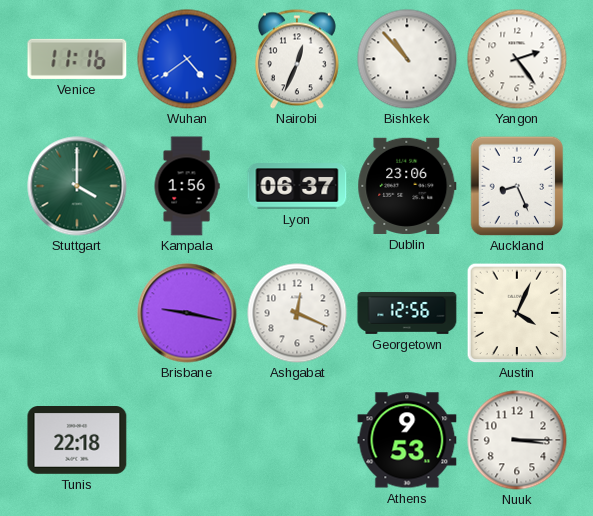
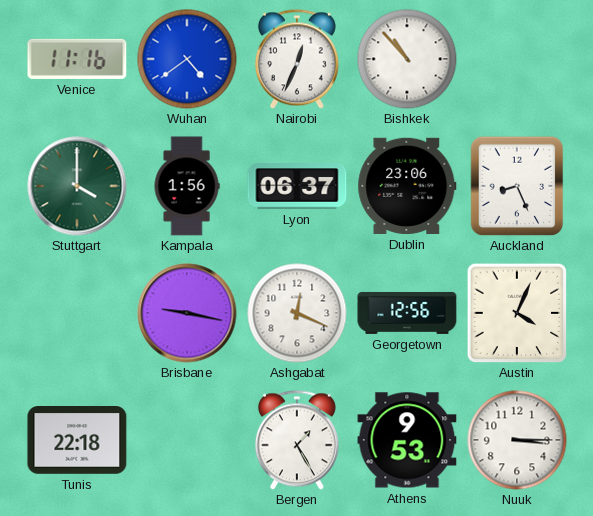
Yangon: 2:24 -> none
Bergen: none -> 1:25
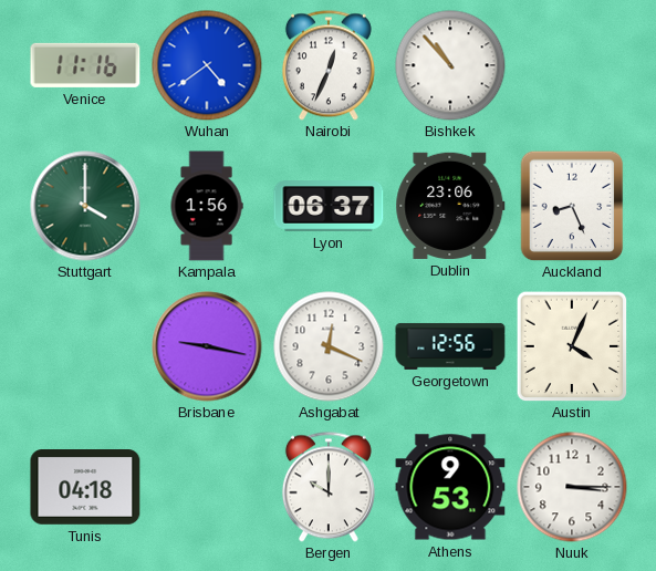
Tunis: 22:18 -> 04:18
Bergen: 1:25 -> 10:00
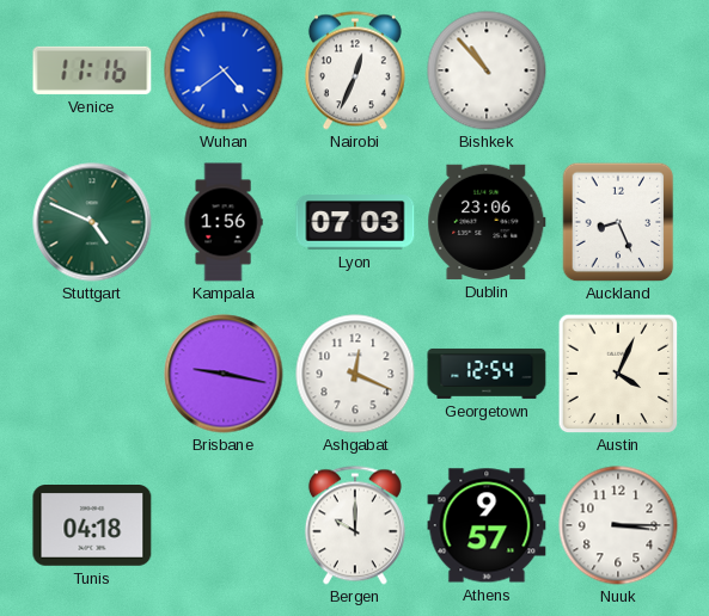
Stuttgart: 4:00 -> 4:49
Lyon: 06:37 -> 07:03
Georgetown: 12:56 -> 12:54
Athens: 9:53 -> 9:57
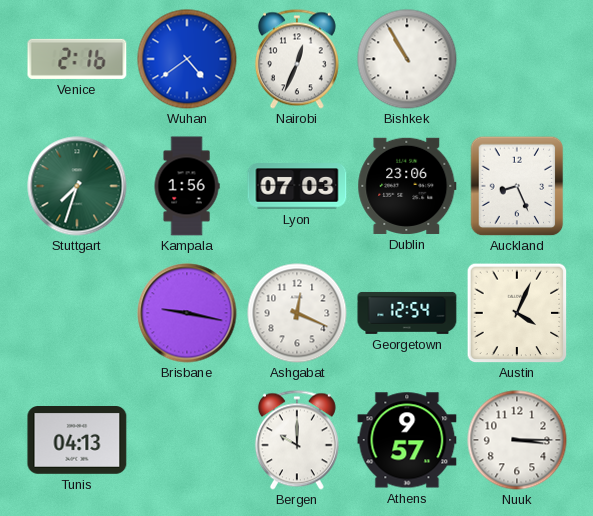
Venice: 11:16 -> 2:16
Bishkek: 10:53 -> 10:55
Stuttgart: 4:49 -> 7:33
Tunis: 04:18 -> 04:13
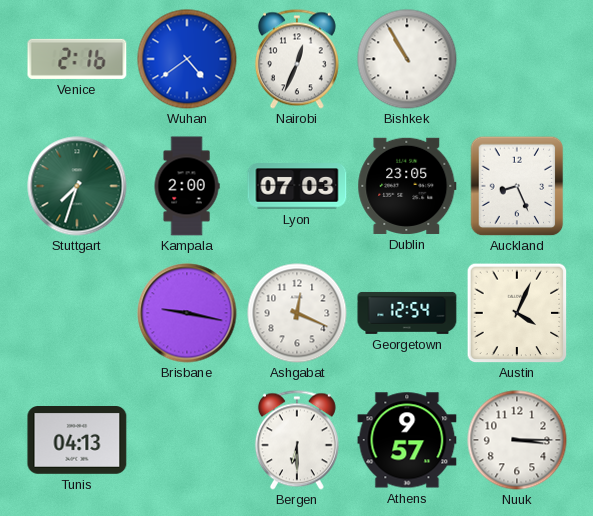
Kampala: 1:56 -> 2:00
Dublin: 23:06 -> 23:05
Bergen: 10:00 -> 6:30
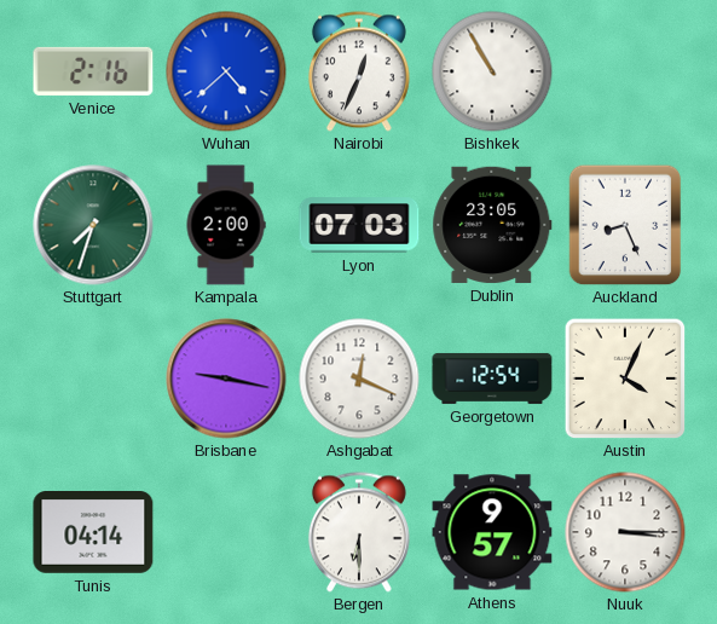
Wuhan: 4:39 -> 4:38
Tunis: 04:13 -> 04:14
